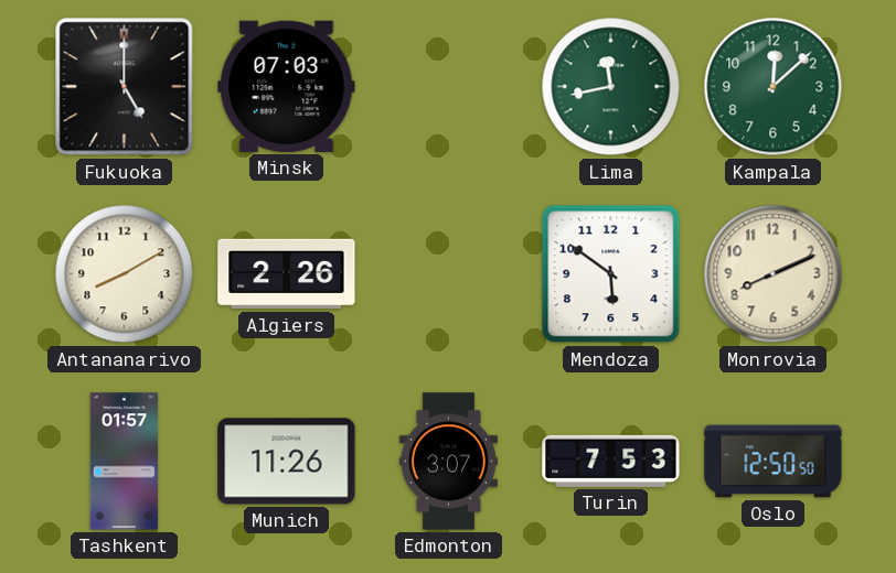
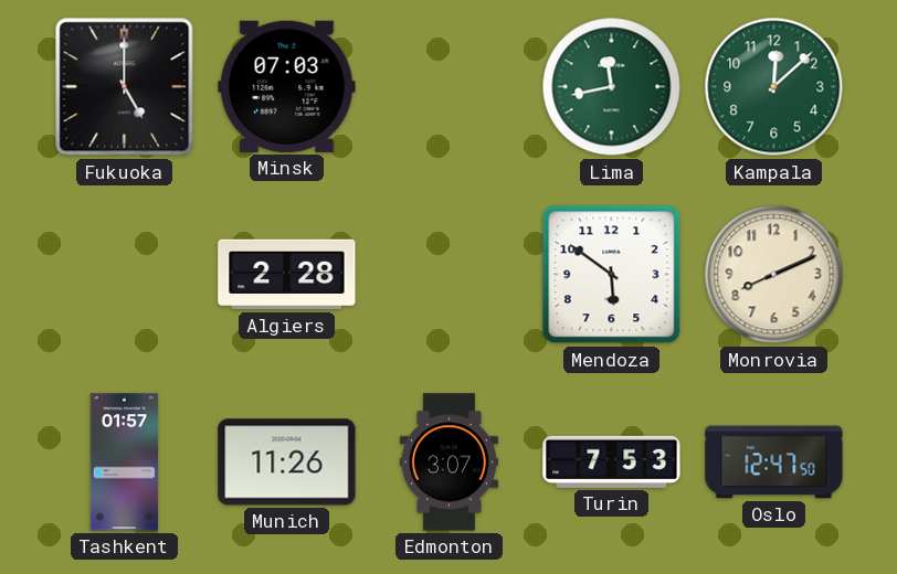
Antananarivo: 8:10 -> none
Algiers: 2:26 -> 2:28
Oslo: 12:50 -> 12:47
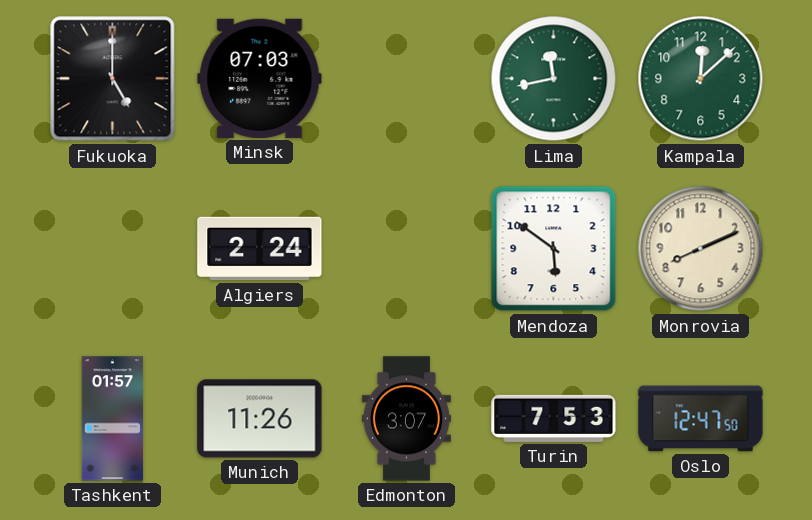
Algiers: 2:28 -> 2:24
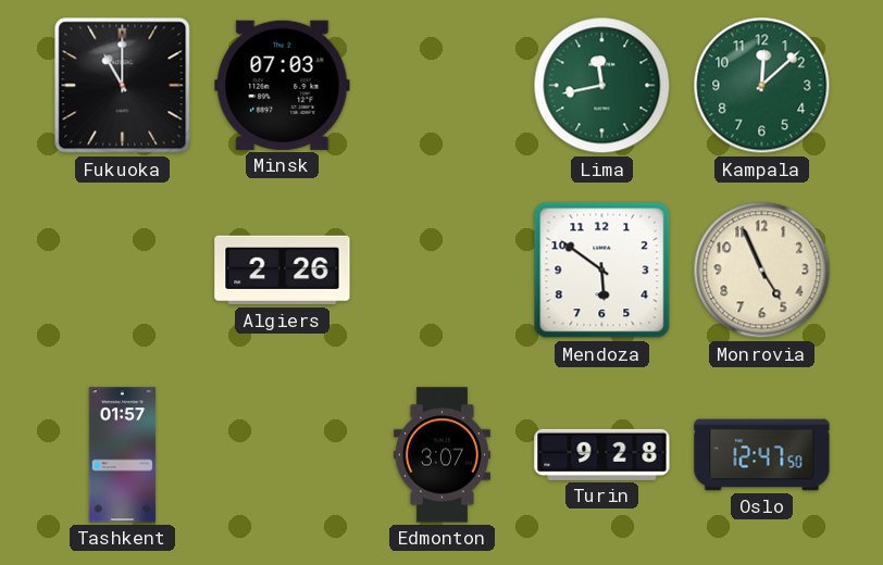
Fukuoka: 5:00 -> 11:00
Algiers: 2:24 -> 2:26
Monrovia: 8:11 -> 4:56
Munich: 11:26 -> none
Turin: 7:53 -> 9:28
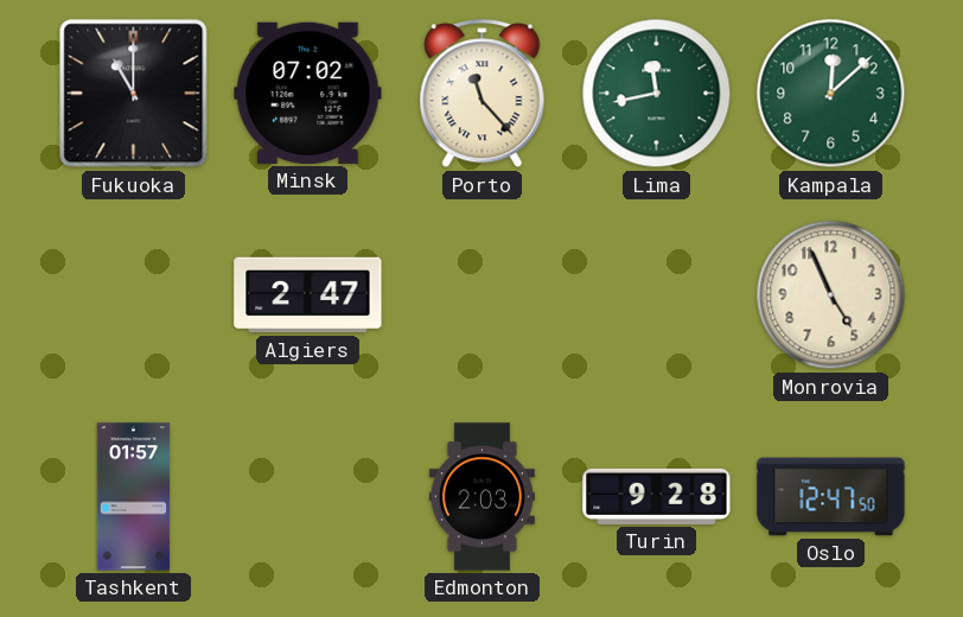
Minsk: 07:03 -> 07:02
Porto: none -> 11:23
Algiers: 2:26 -> 2:47
Mendoza: 5:51 -> none
Edmonton: 3:07 -> 2:03
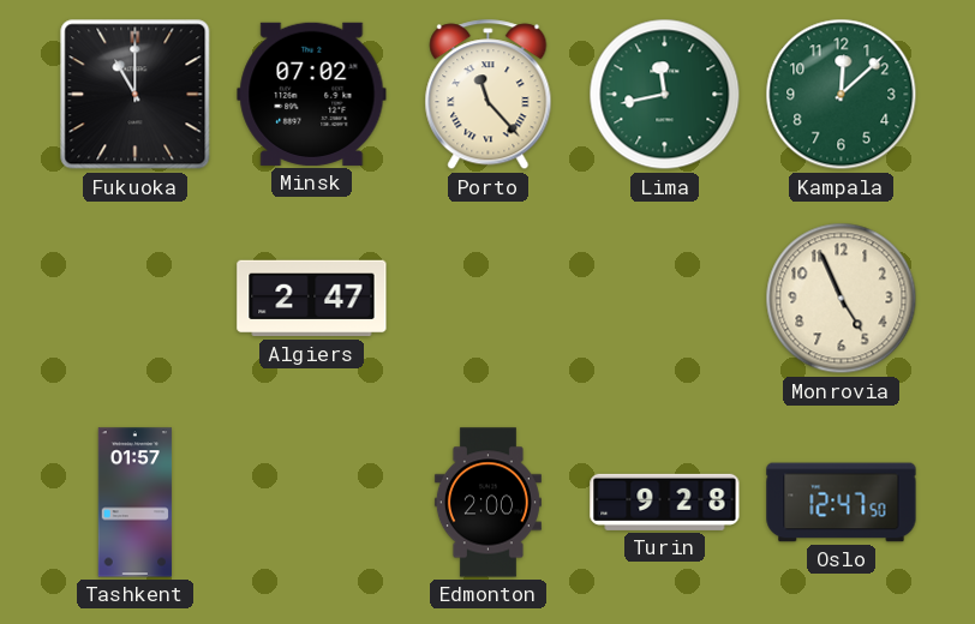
Edmonton: 2:03 -> 2:00
